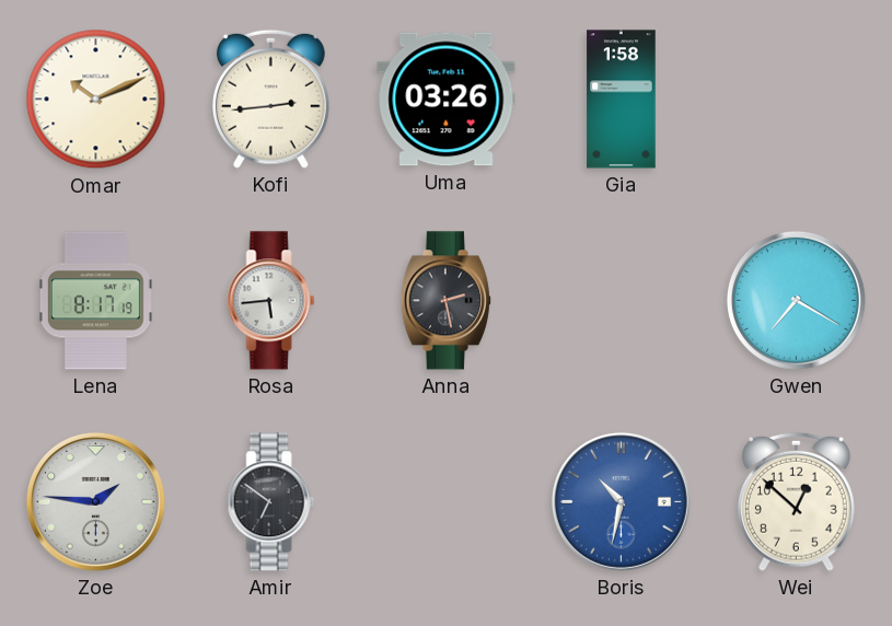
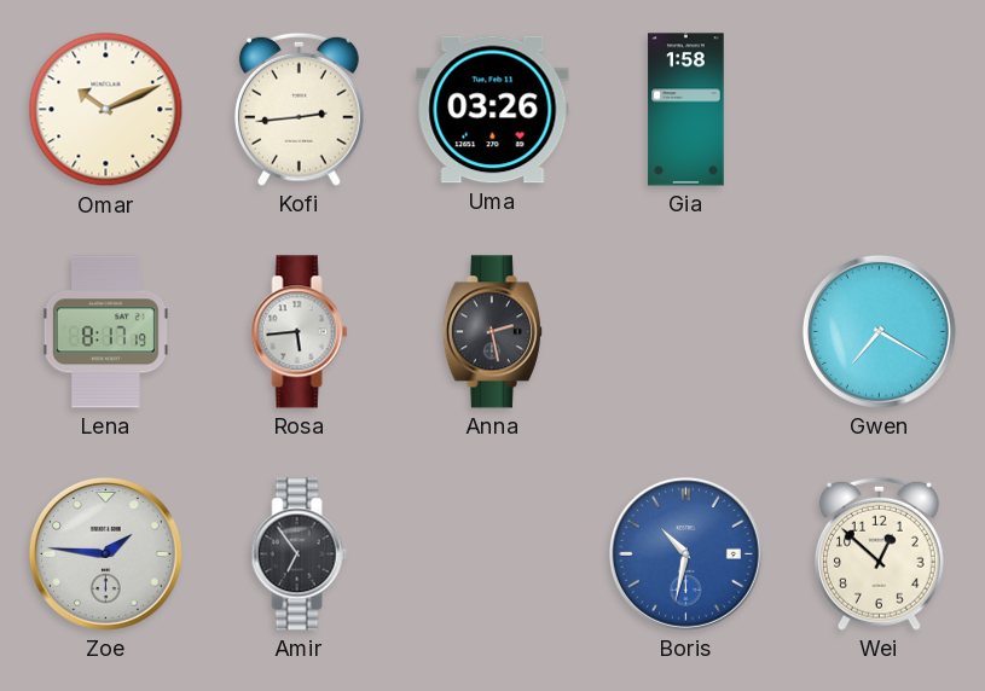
Amir: 6:51 -> 6:54
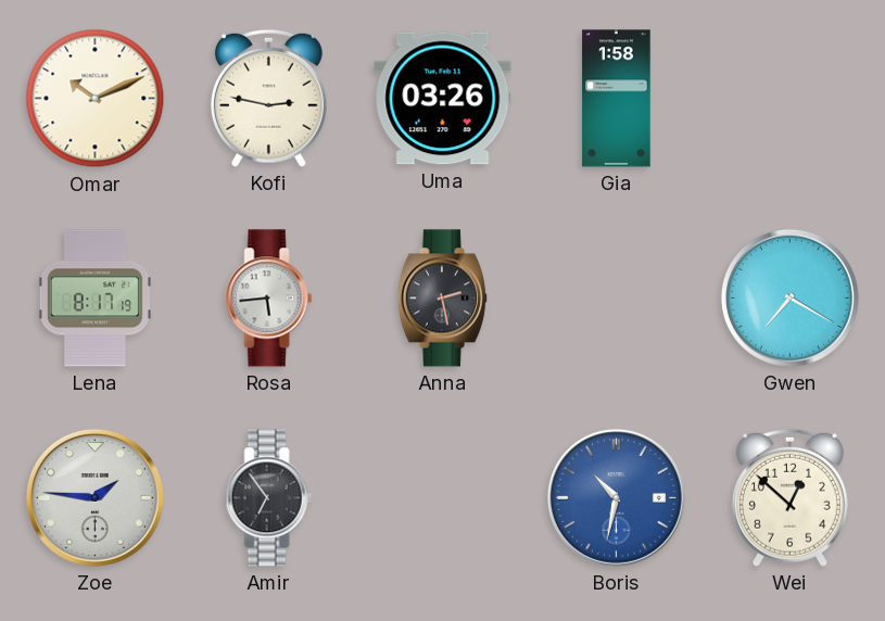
Kofi: 2:44 -> 2:47
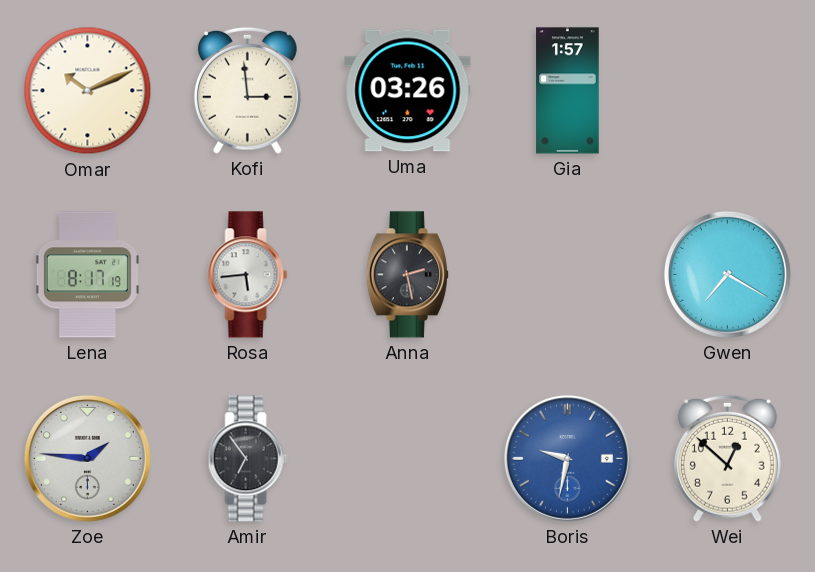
Kofi: 2:47 -> 2:59
Gia: 1:58 -> 1:57
Boris: 10:32 -> 9:32
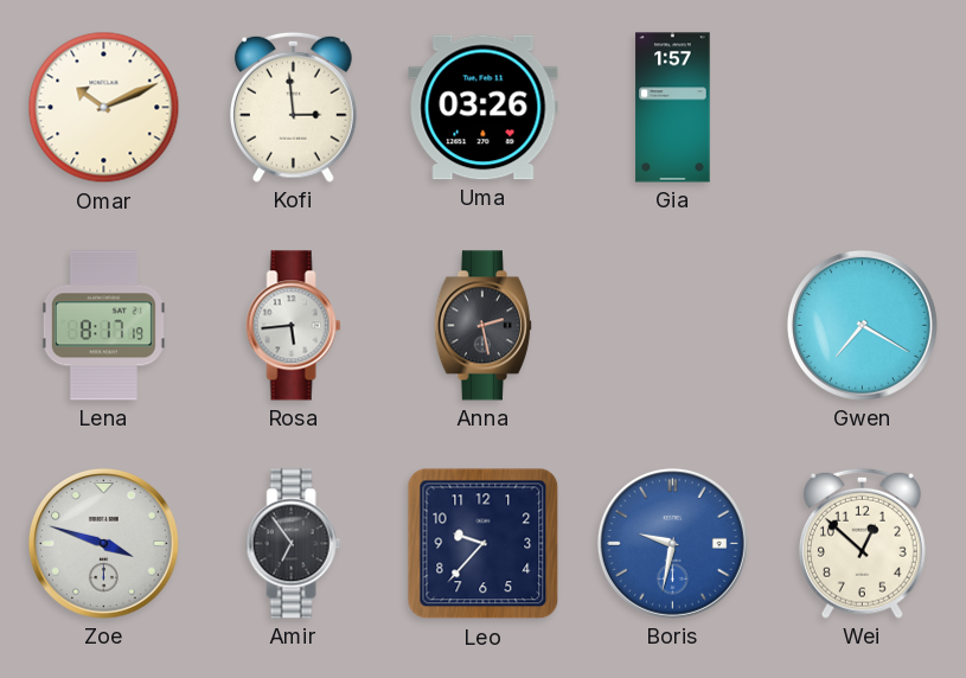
Zoe: 1:46 -> 3:48
Leo: none -> 9:37
